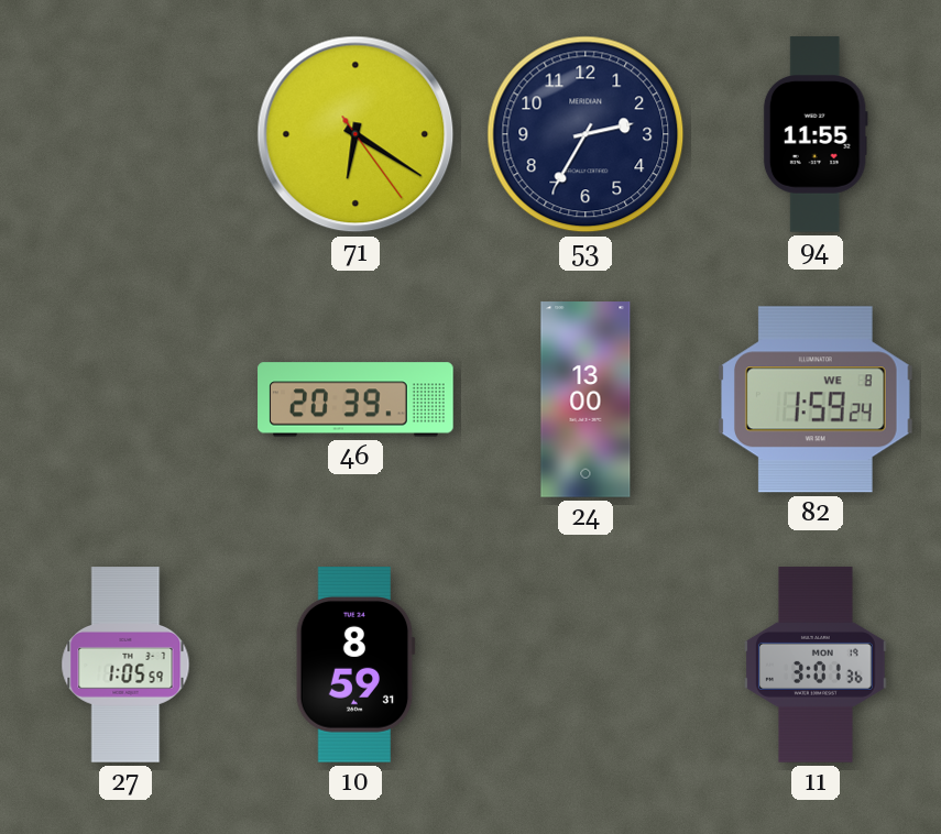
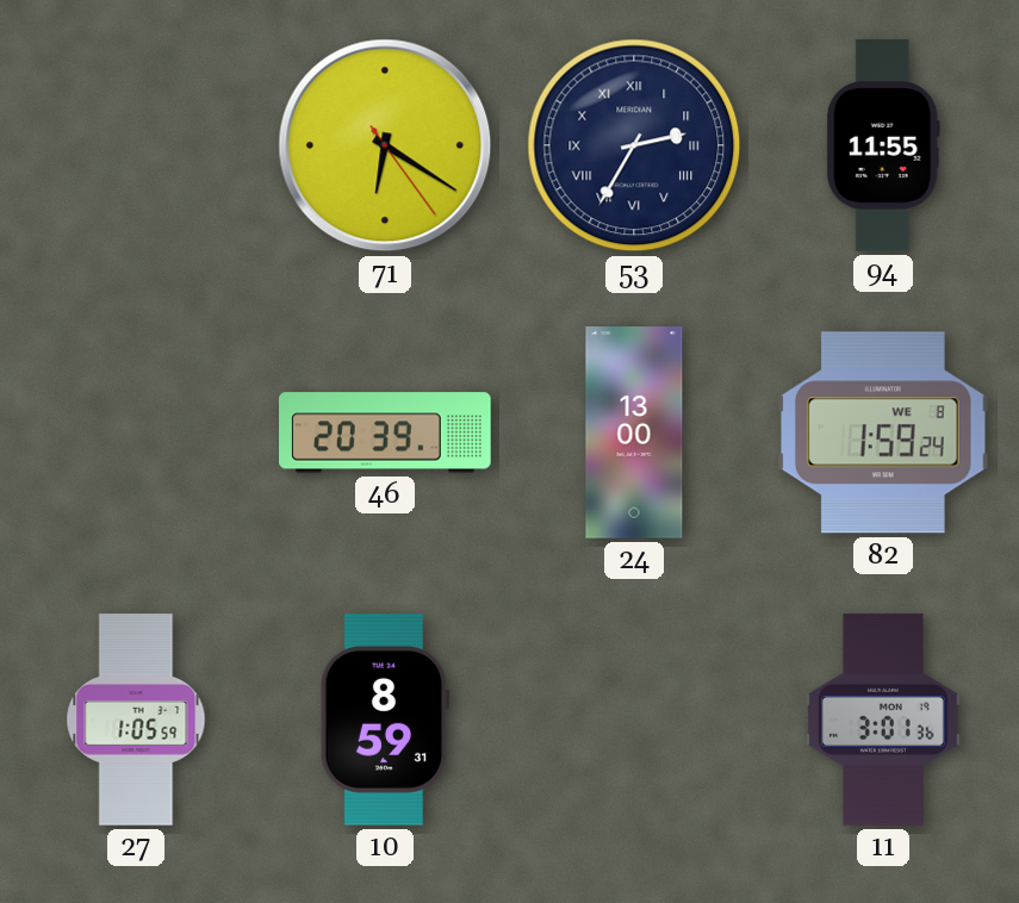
53 numerals: Arabic -> Roman
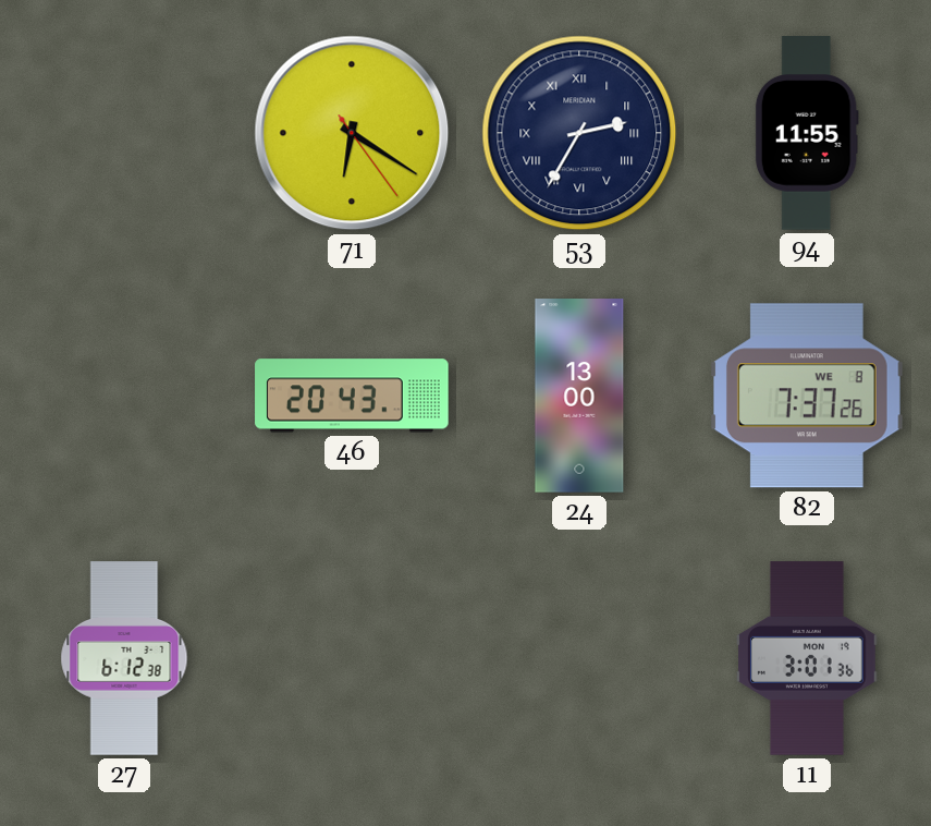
46: 20:39 -> 20:43
82: 1:59 -> 7:37
27: 1:05 -> 6:12
10: 8:59 -> none
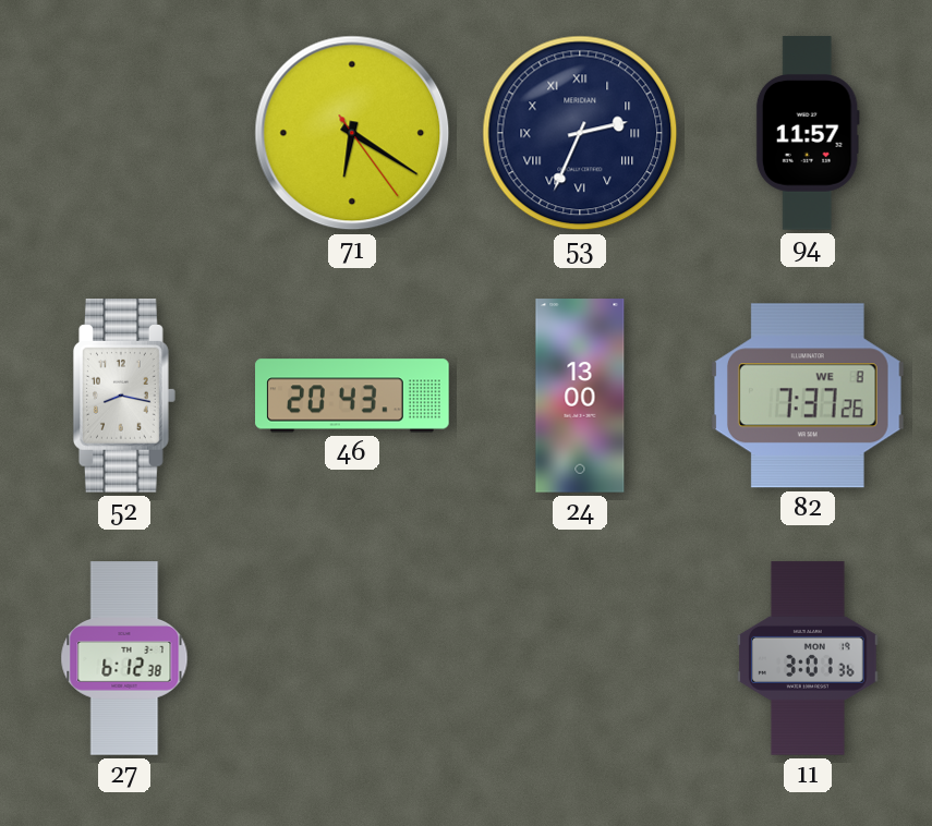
53: 2:35 -> 2:34
94: 11:55 -> 11:57
52: none -> 8:17
